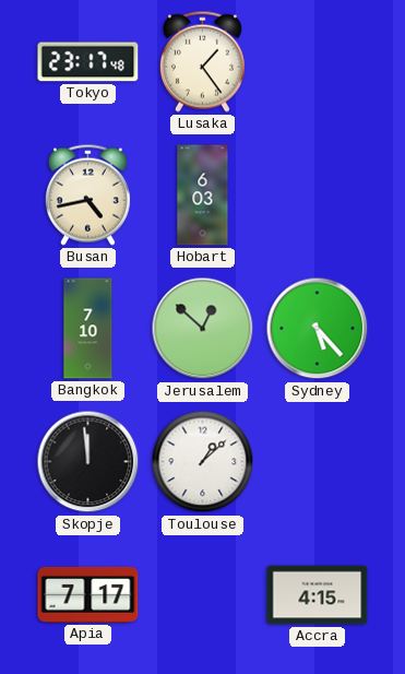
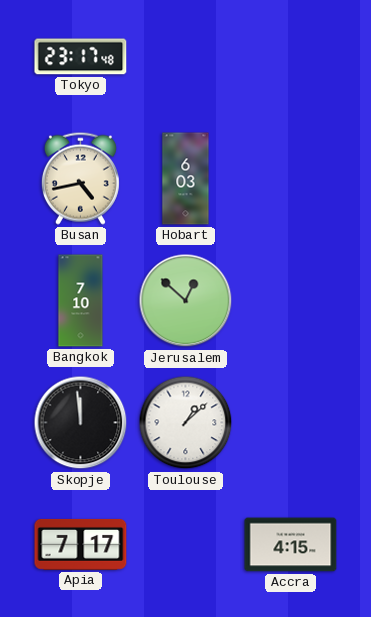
Lusaka: 1:24 -> none
Sydney: 5:23 -> none
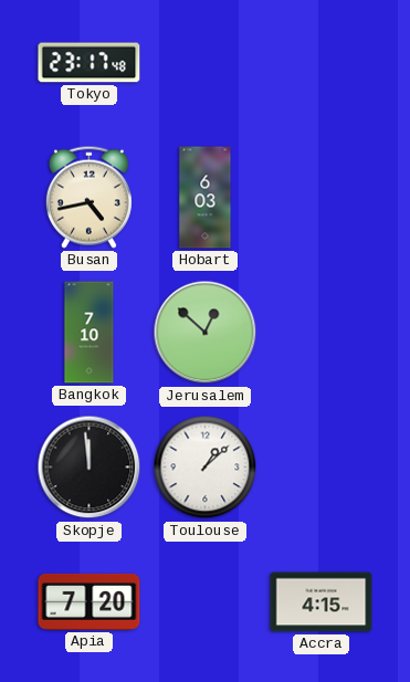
Apia: 7:17 -> 7:20
